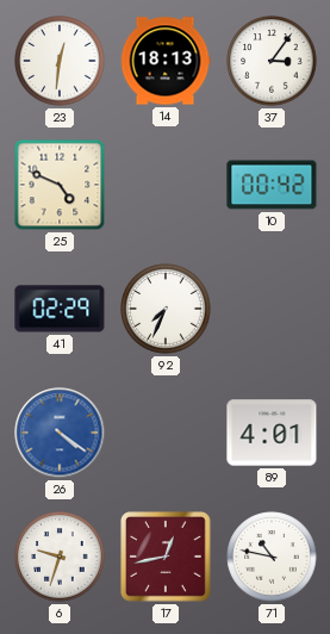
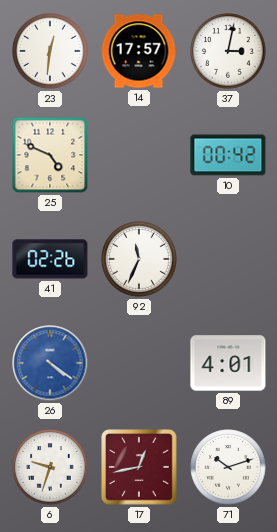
14: 18:13 -> 17:57
37: 3:06 -> 3:02
41: 02:29 -> 02:26
92: 7:34 -> 11:34
71: 10:47 -> 10:12
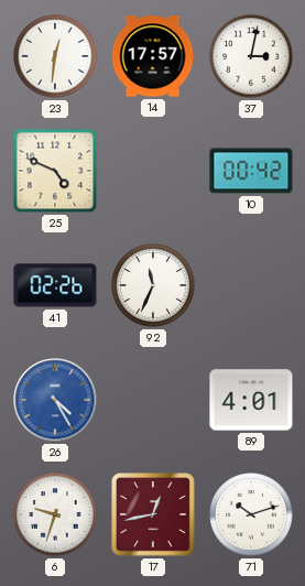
26: 4:21 -> 4:25
